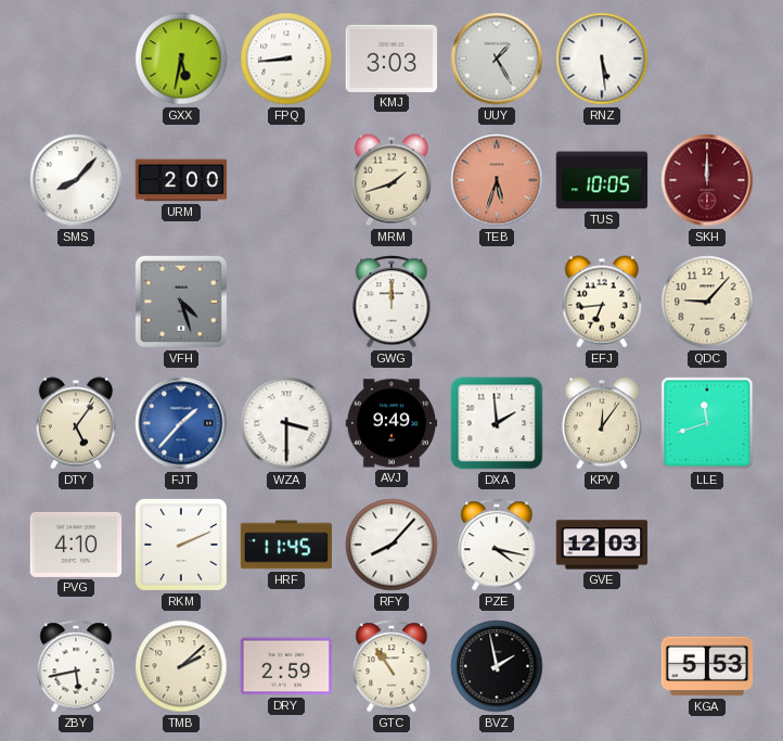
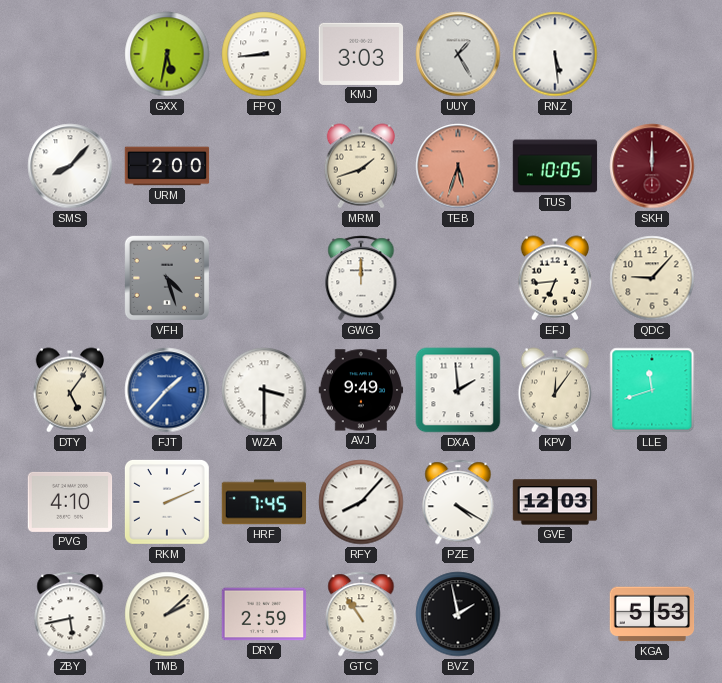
HRF: 11:45 -> 7:45
PZE: 4:17 -> 4:20
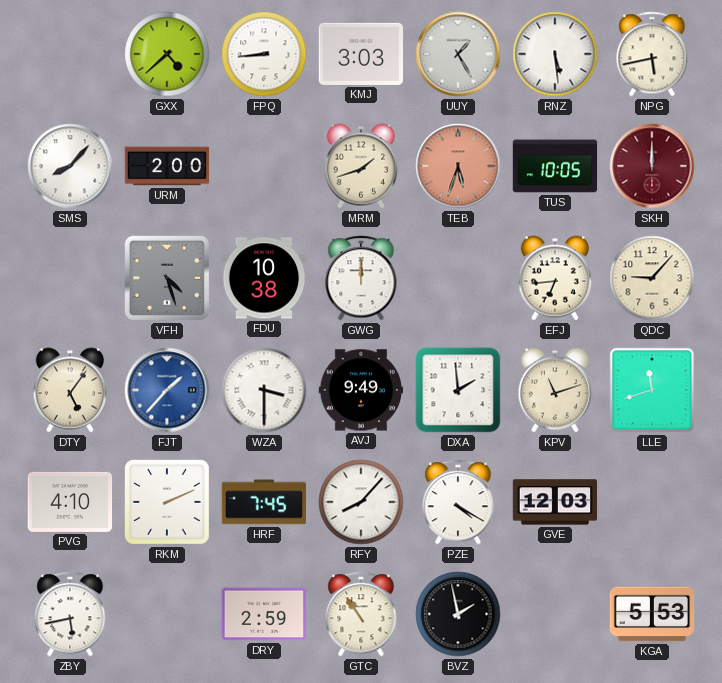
GXX: 5:32 -> 4:38
NPG: none -> 5:43
FDU: none -> 10:38
KPV: 12:06 -> 11:12
TMB: 2:08 -> none
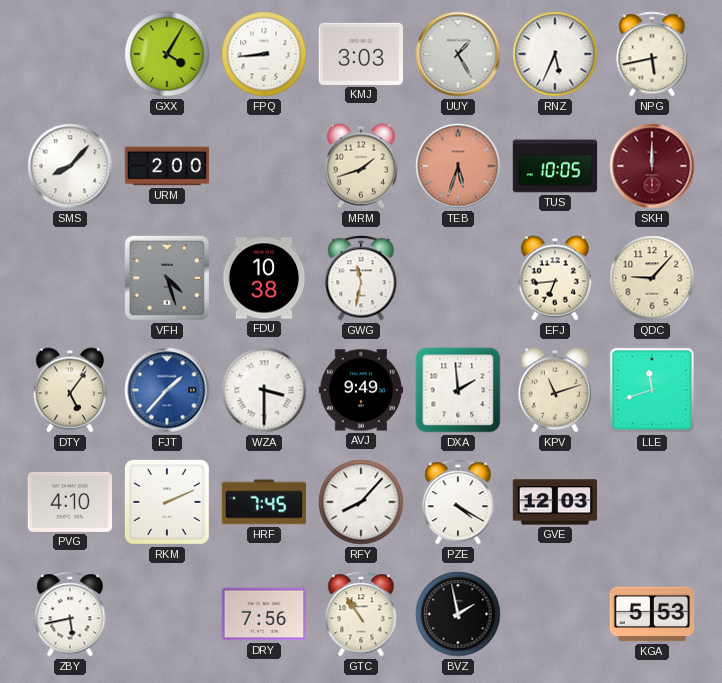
GXX: 4:38 -> 4:05
RNZ: 5:29 -> 5:34
GWG: 12:00 -> 11:32
DRY: 2:59 -> 7:56
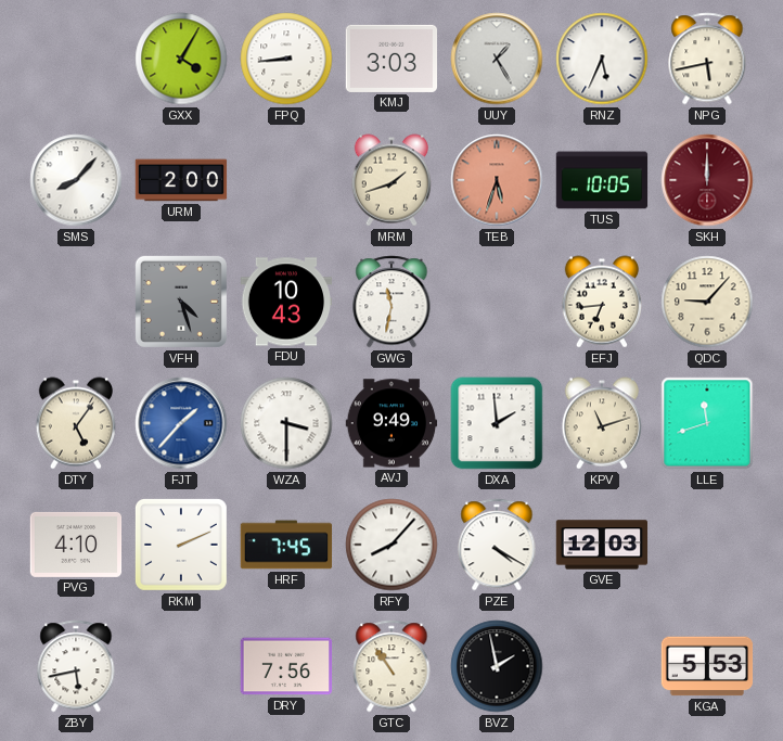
FDU: 10:38 -> 10:43
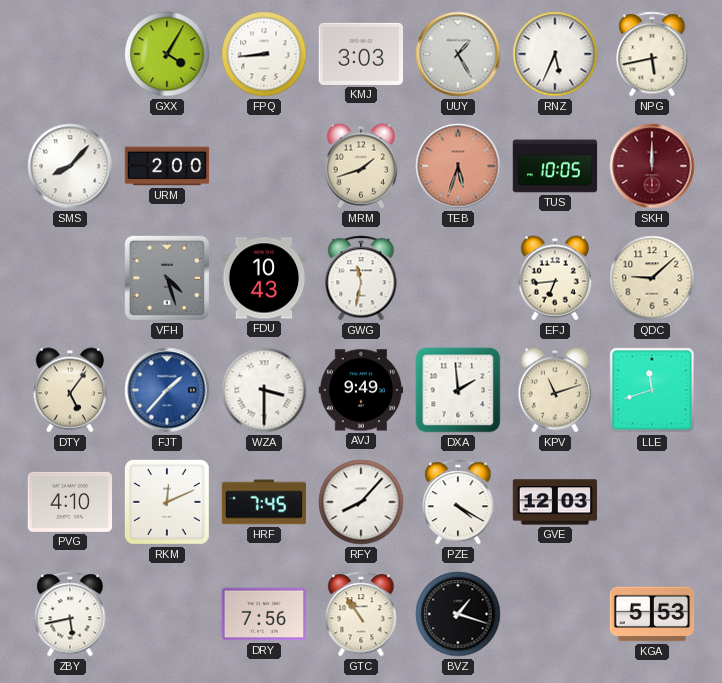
QDC: 9:07 -> 9:08
RKM: 2:11 -> 12:11
BVZ: 1:58 -> 1:18
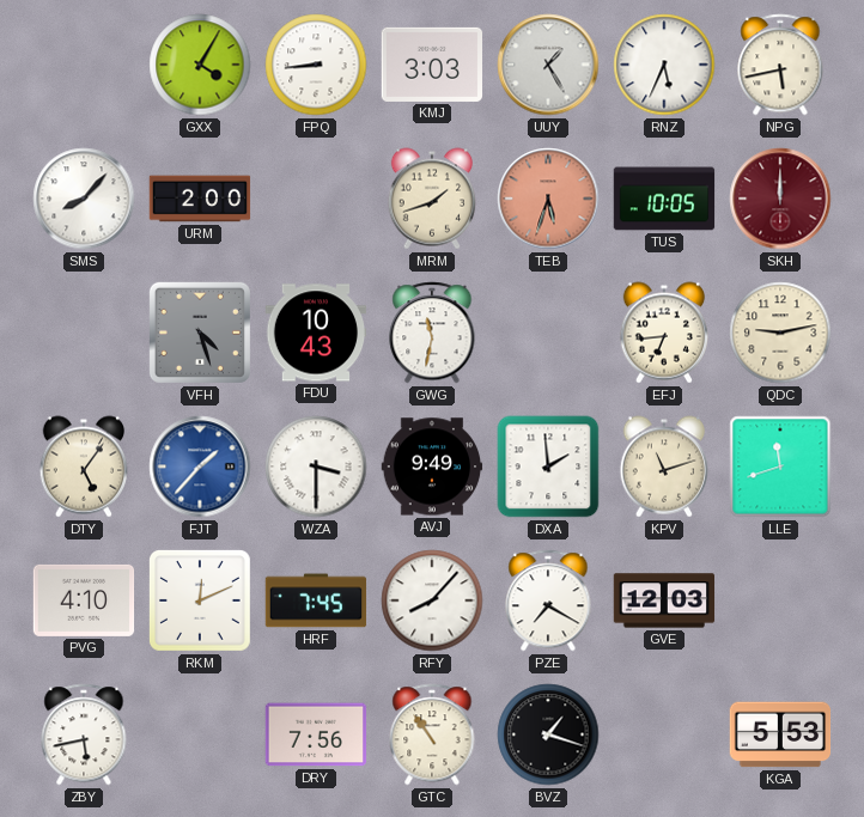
QDC: 9:08 -> 9:13
PZE: 4:20 -> 7:20
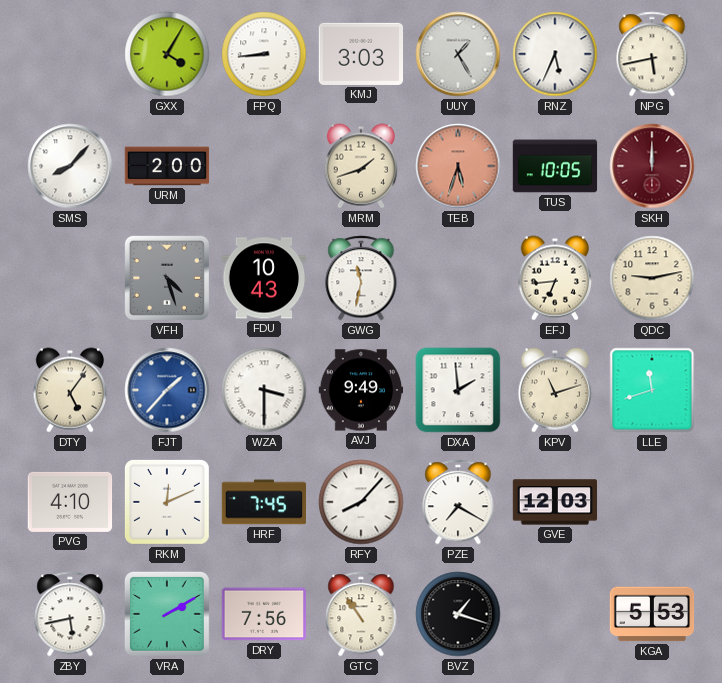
VRA: none -> 2:10
